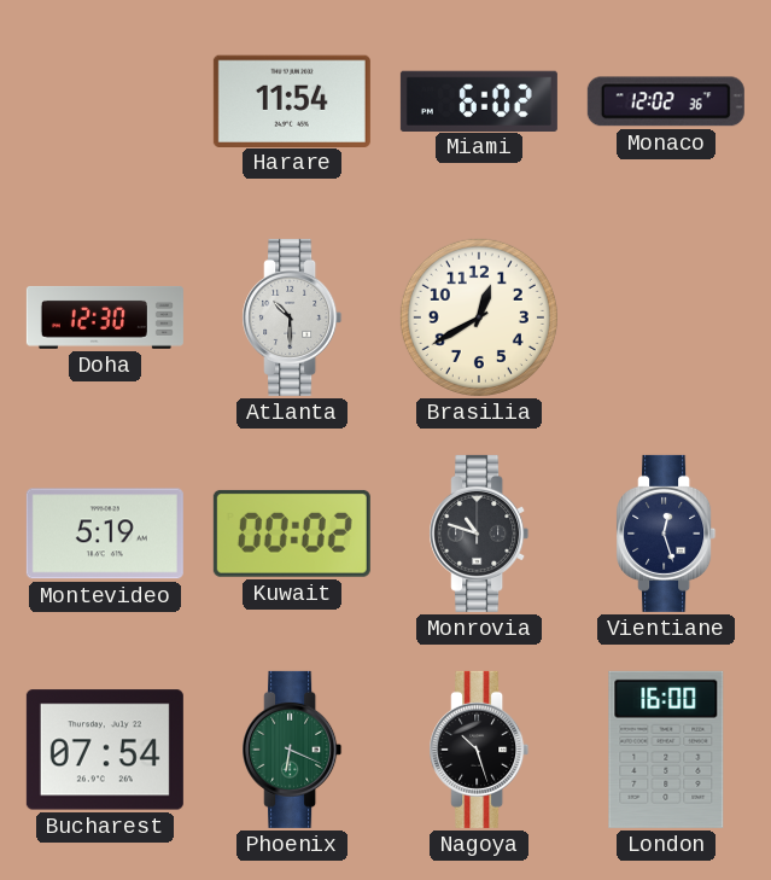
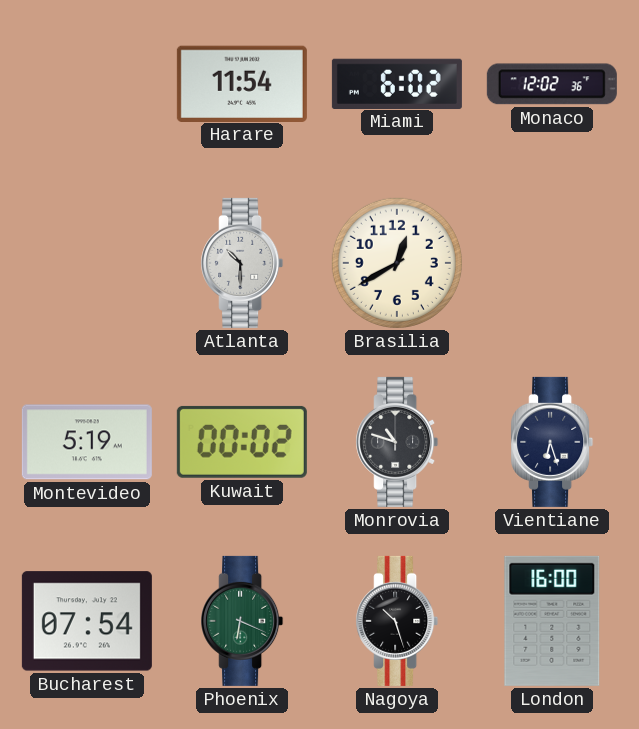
Doha: 12:30 -> none
Vientiane: 12:27 -> 6:27
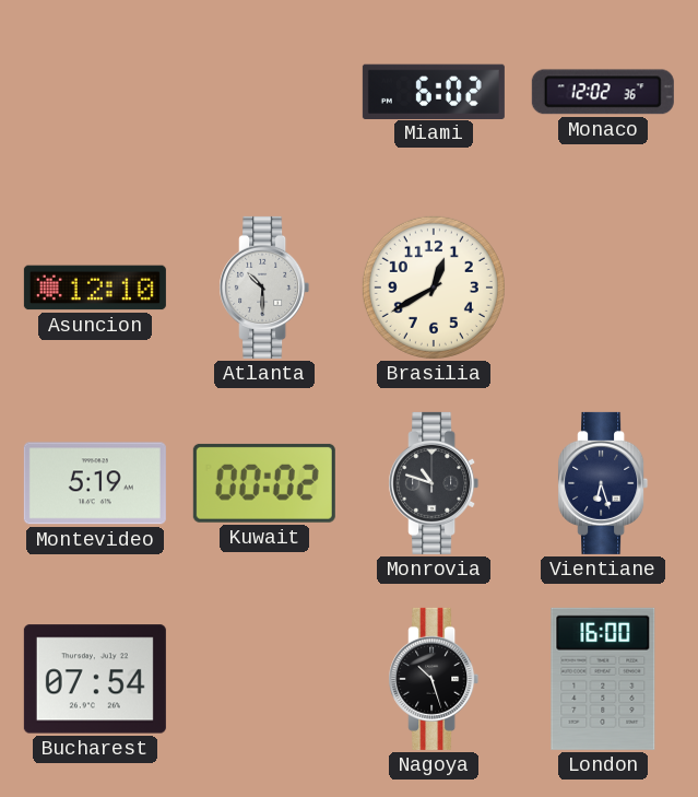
Harare: 11:54 -> none
Asuncion: none -> 12:10
Phoenix: 6:19 -> none
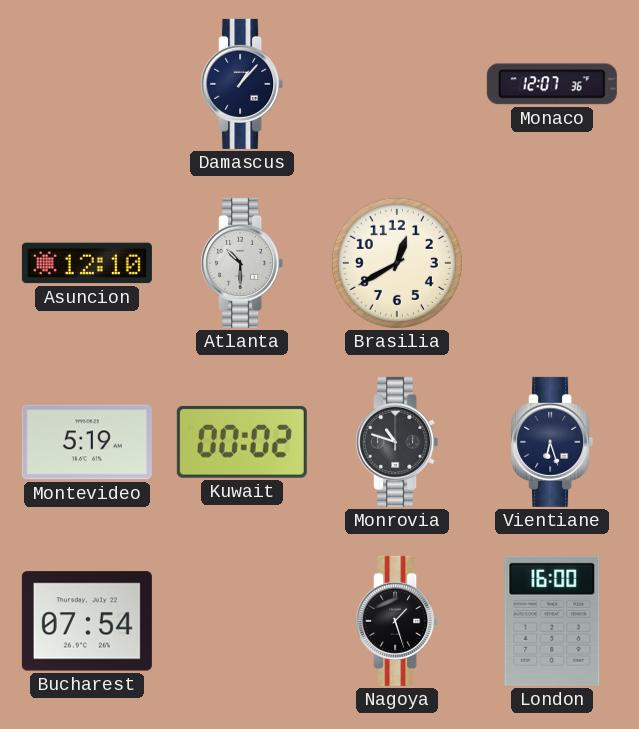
Damascus: none -> 1:07
Miami: 6:02 -> none
Monaco: 12:02 -> 12:07
Nagoya: 10:27 -> 1:27
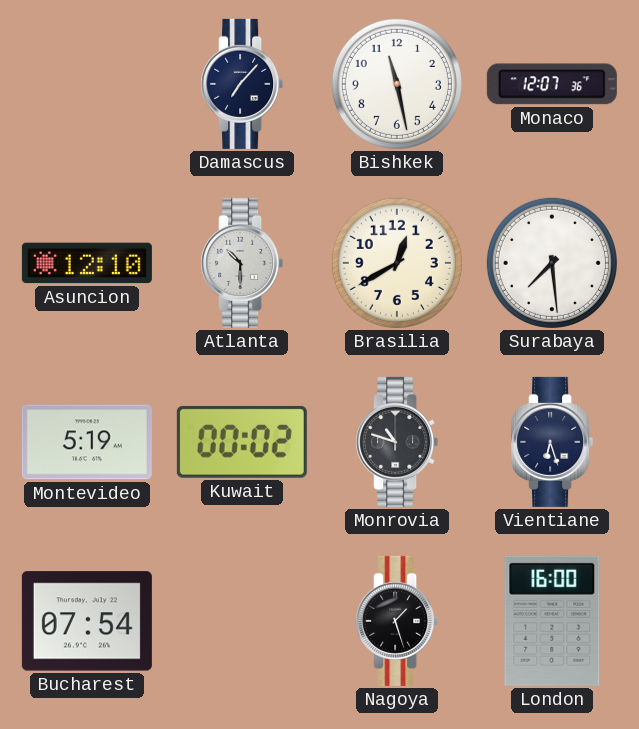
Damascus: 1:07 -> 7:07
Bishkek: none -> 11:28
Surabaya: none -> 7:29
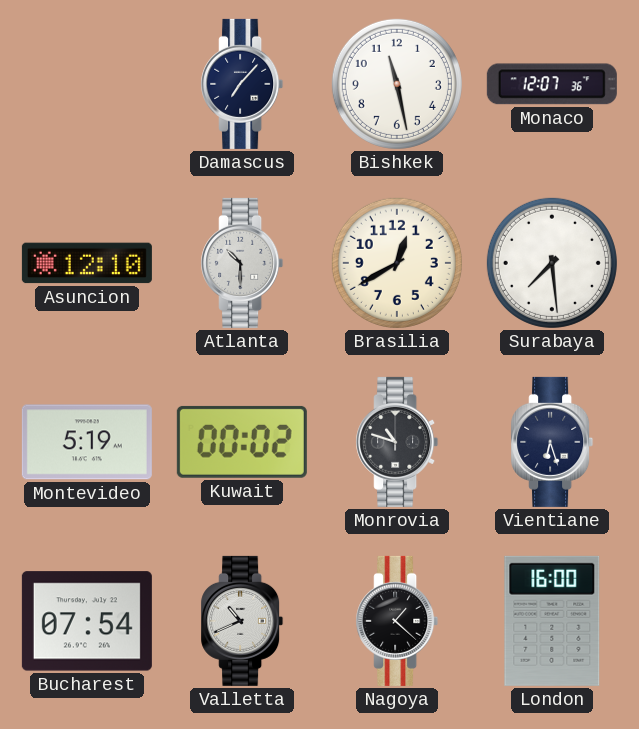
Valletta: none -> 10:41
Nagoya: 1:27 -> 1:22
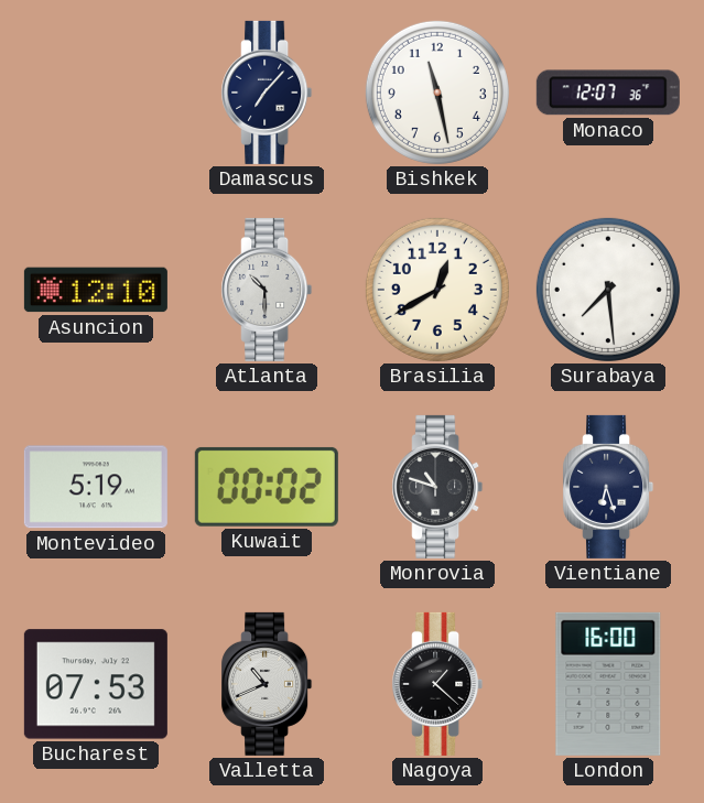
Bucharest: 07:54 -> 07:53
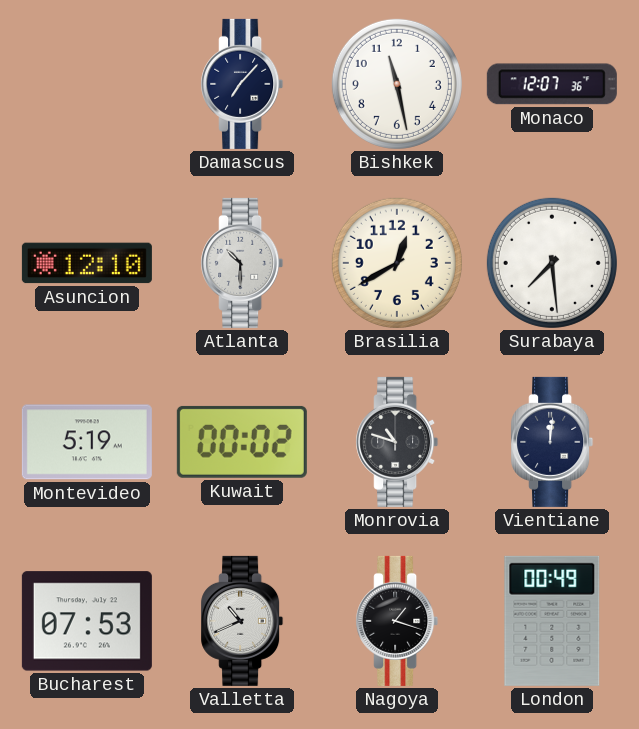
Vientiane: 6:27 -> 12:01
Nagoya: 1:22 -> 1:18
London: 16:00 -> 00:49
